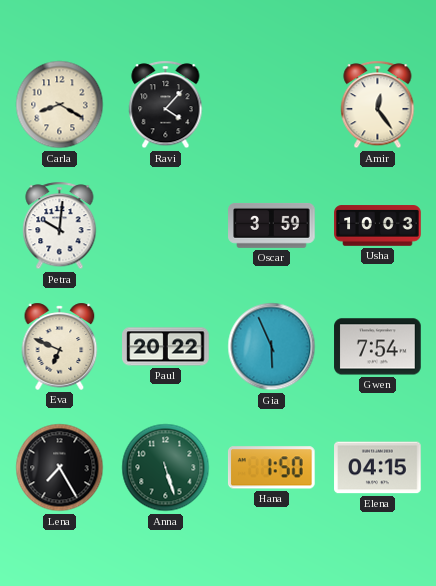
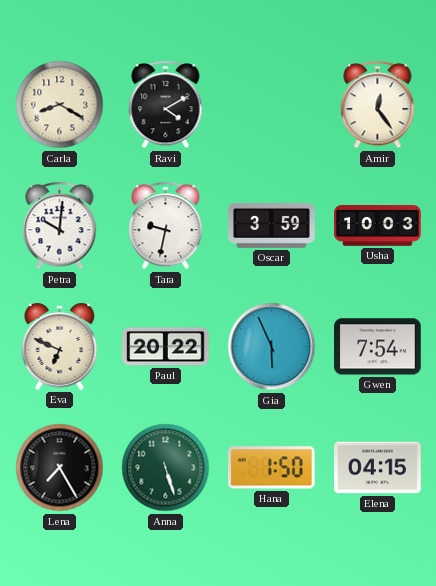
Ravi: 4:07 -> 4:10
Tara: none -> 9:32
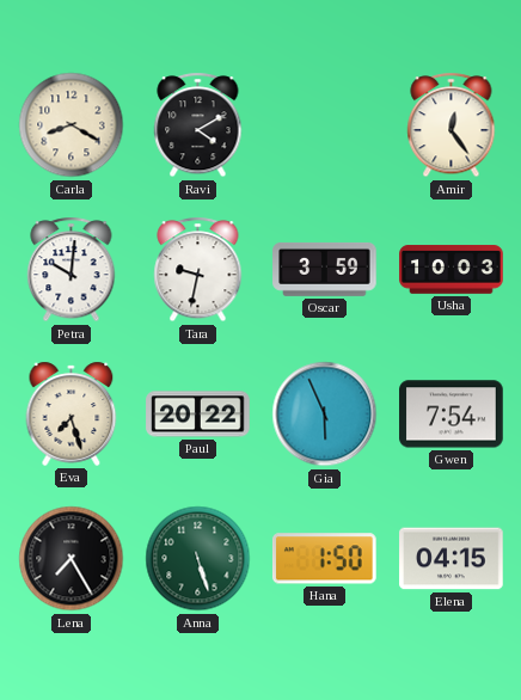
Eva: 6:49 -> 7:27
